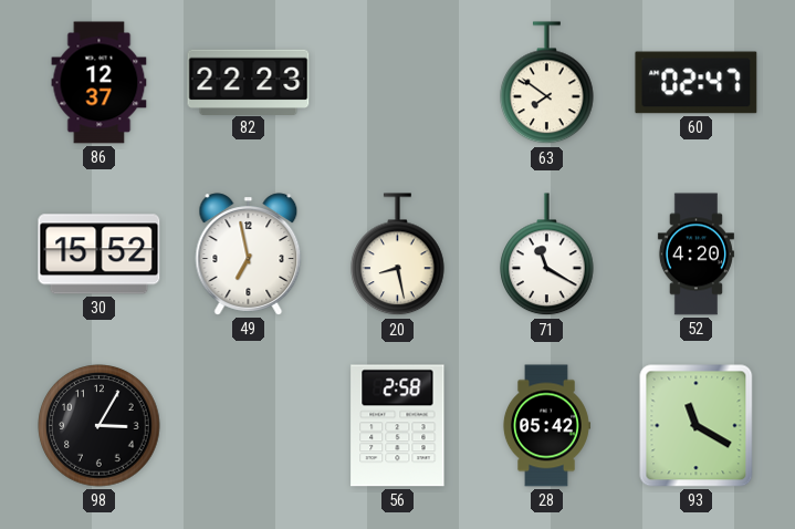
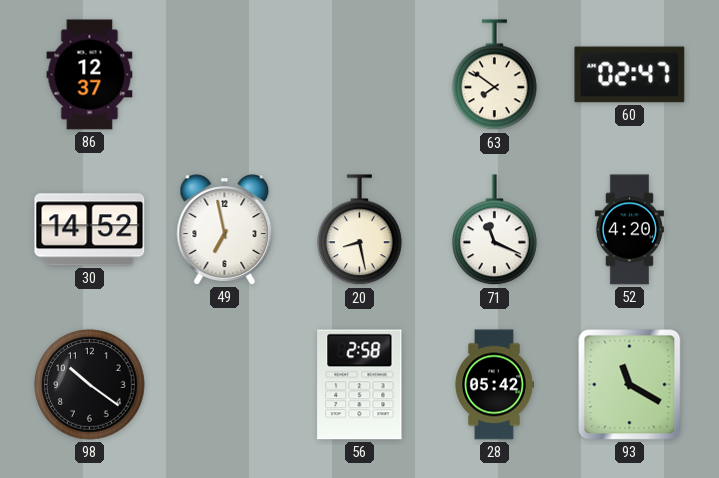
82: 22:23 -> none
30: 15:52 -> 14:52
71: 11:20 -> 11:19
98: 3:05 -> 10:21
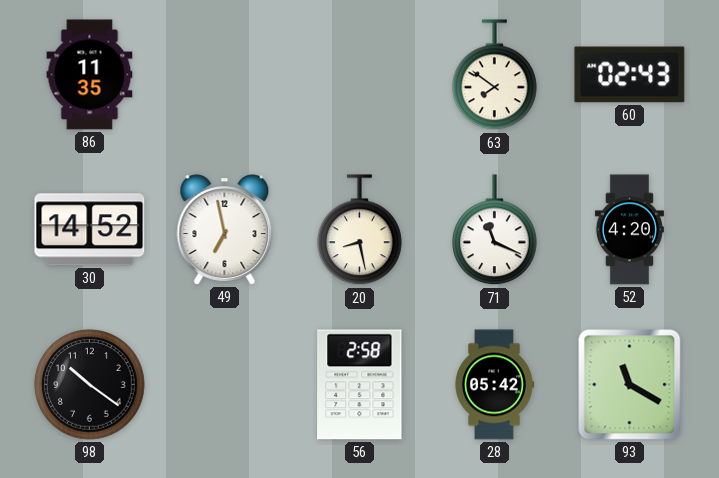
86: 12:37 -> 11:35
60: 02:47 -> 02:43
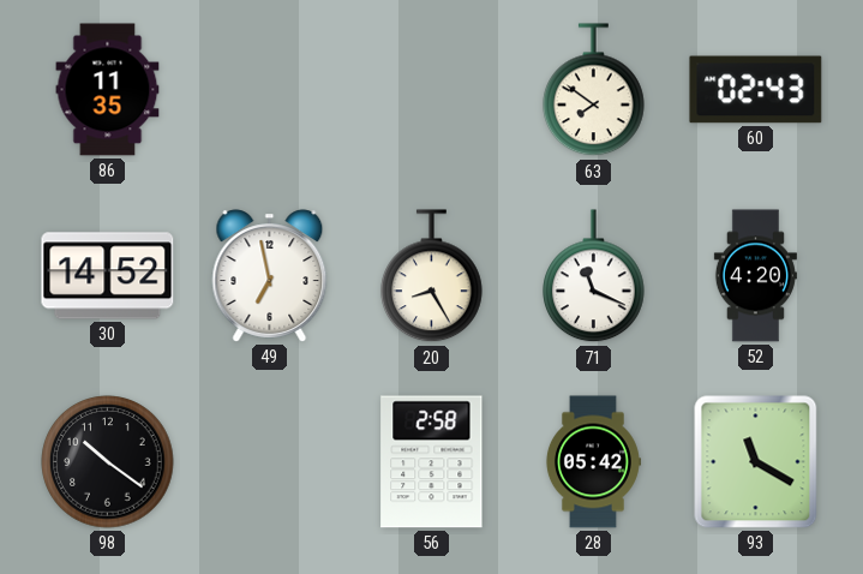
20: 8:28 -> 8:25
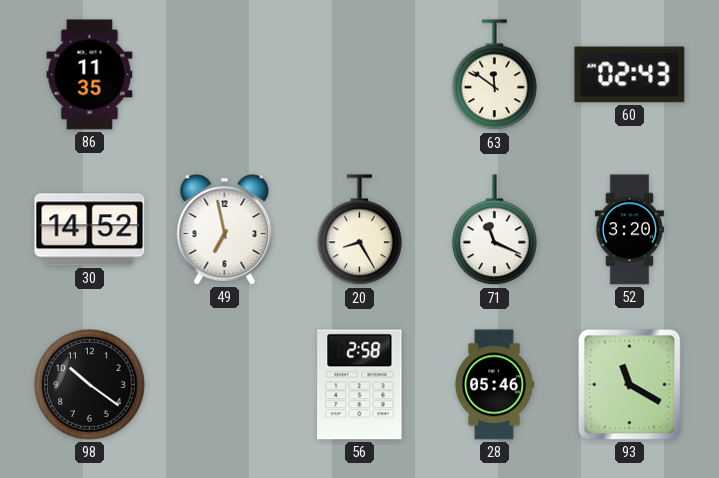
63: 7:51 -> 11:51
52: 4:20 -> 3:20
28: 05:42 -> 05:46
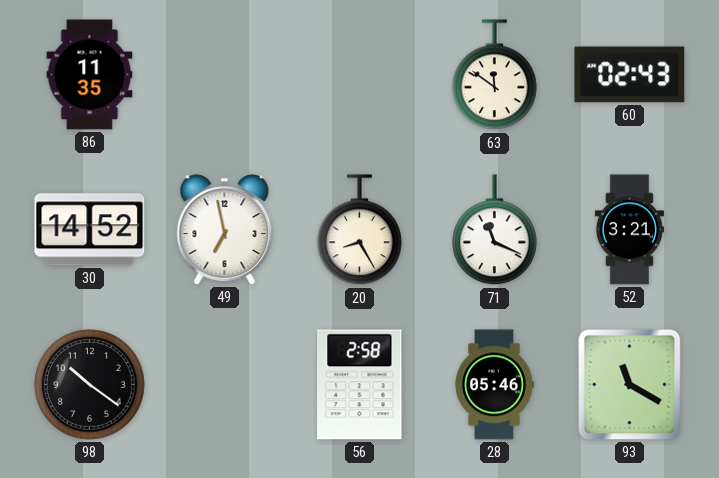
52: 3:20 -> 3:21
